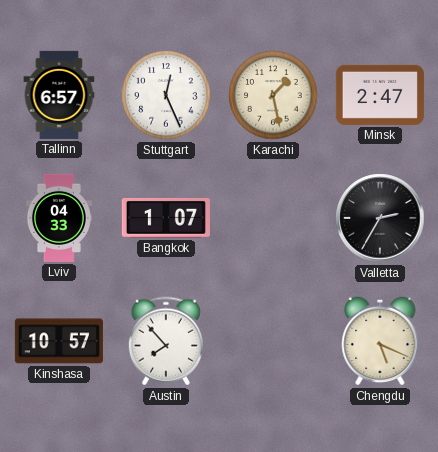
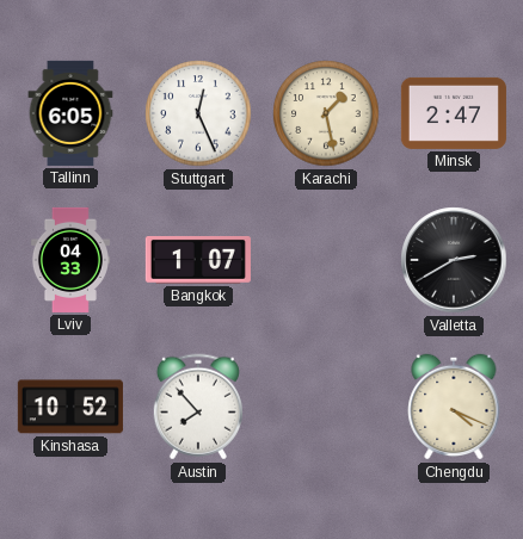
Tallinn: 6:57 -> 6:05
Valletta: 2:35 -> 2:40
Kinshasa: 10:57 -> 10:52
Chengdu: 5:19 -> 4:19
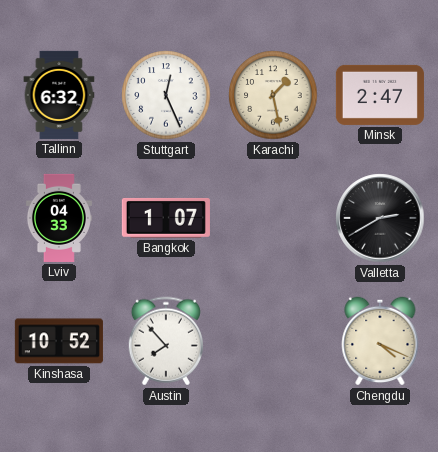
Tallinn: 6:05 -> 6:32
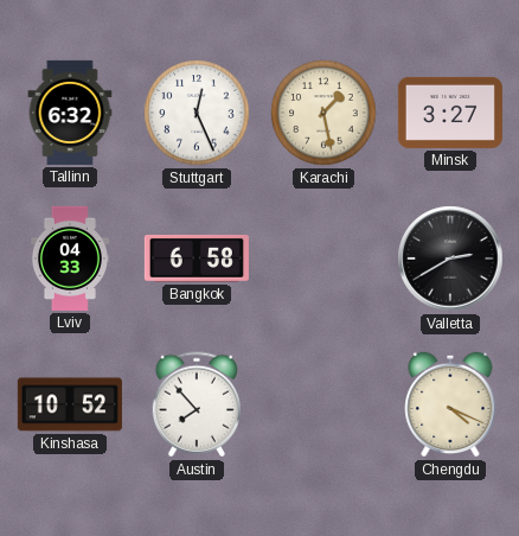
Minsk: 2:47 -> 3:27
Bangkok: 1:07 -> 6:58
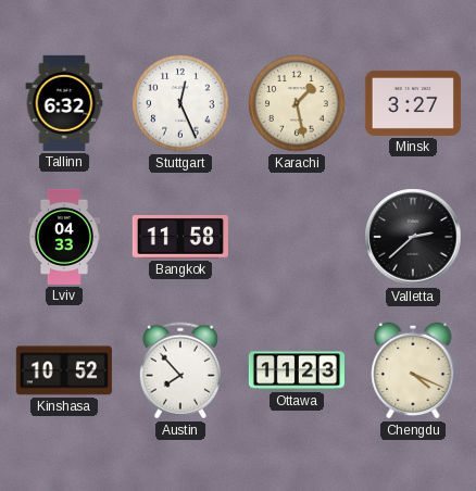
Bangkok: 6:58 -> 11:58
Valletta: 2:40 -> 2:38
Ottawa: none -> 11:23
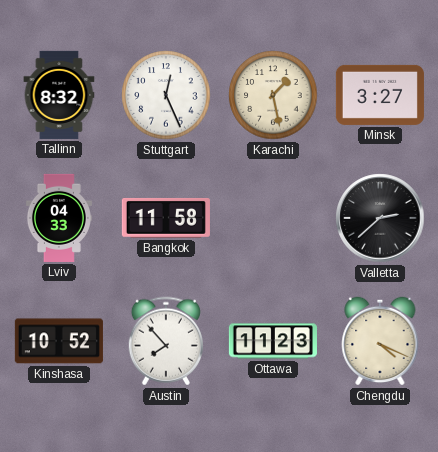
Tallinn: 6:32 -> 8:32
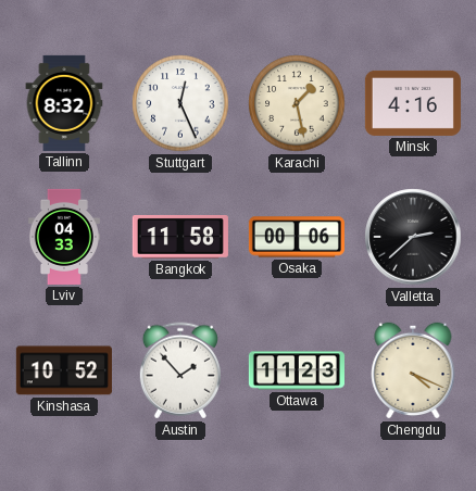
Minsk: 3:27 -> 4:16
Osaka: none -> 00:06
Austin: 7:53 -> 1:53
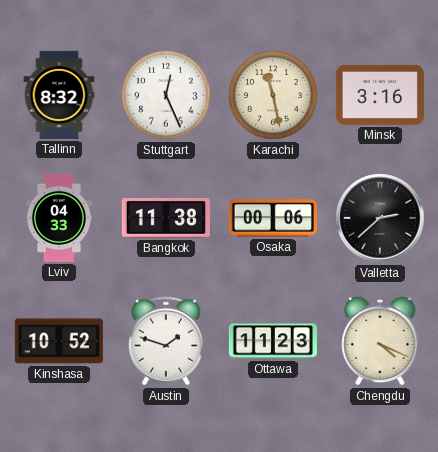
Karachi: 1:28 -> 11:28
Minsk: 4:16 -> 3:16
Bangkok: 11:58 -> 11:38
Austin: 1:53 -> 1:48
